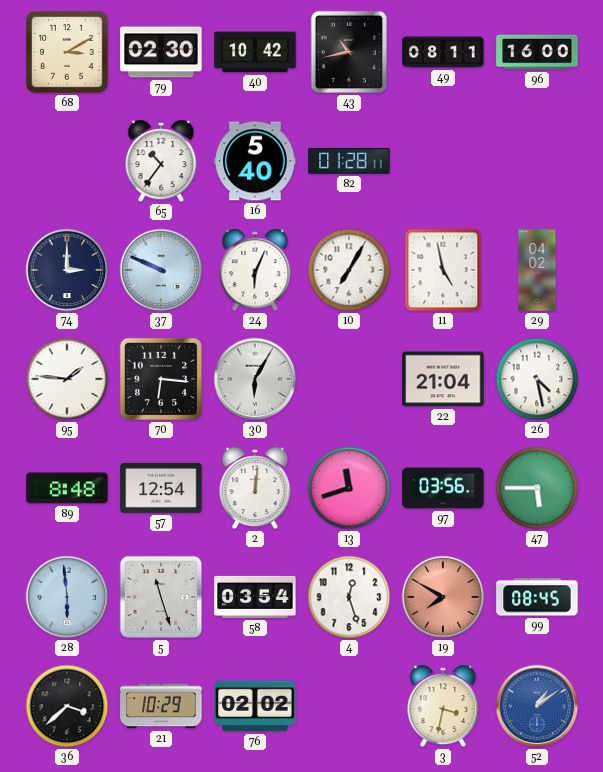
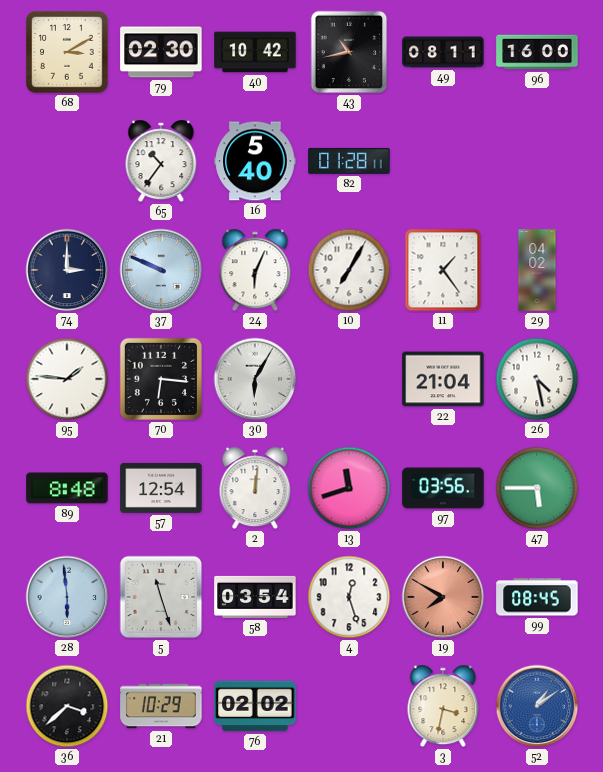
11: 4:58 -> 1:24
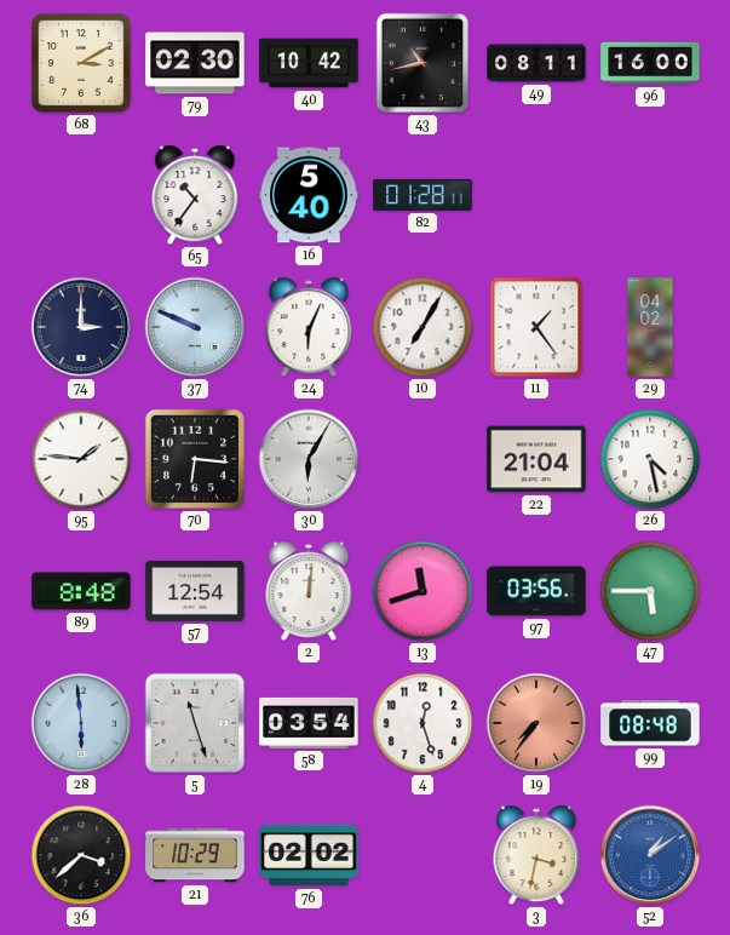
19: 7:50 -> 7:36
99: 08:45 -> 08:48
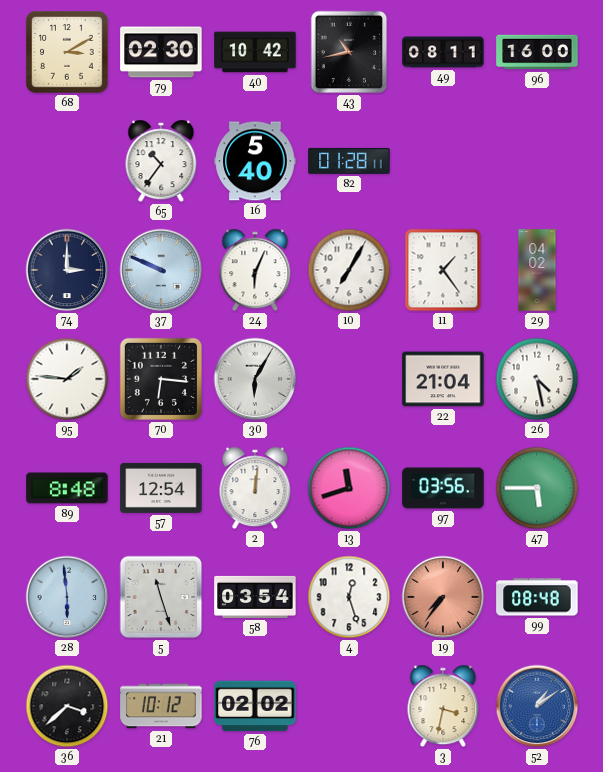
21: 10:29 -> 10:12
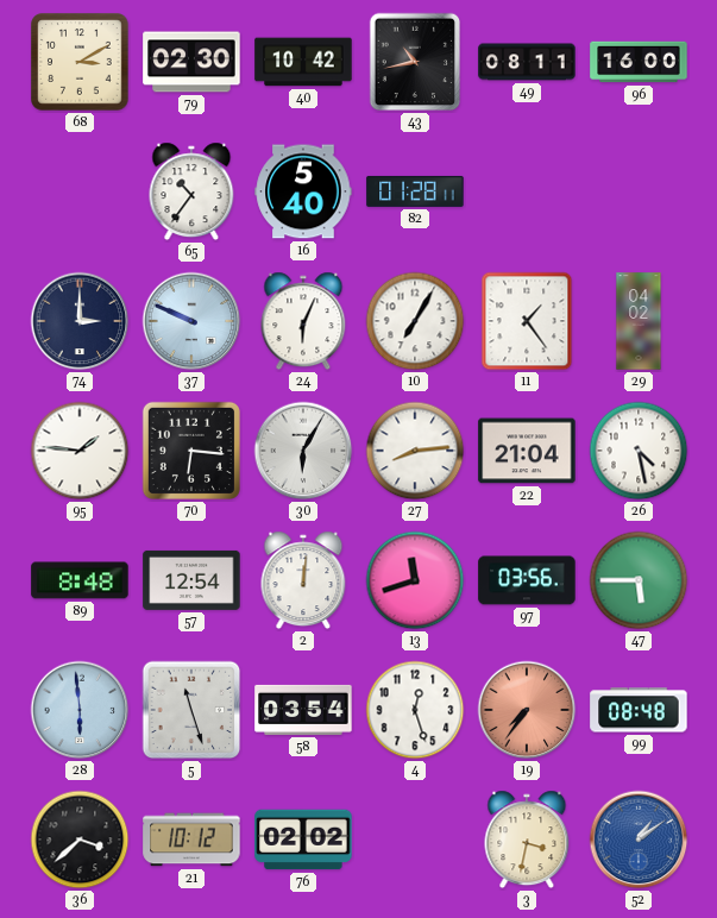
27: none -> 8:14
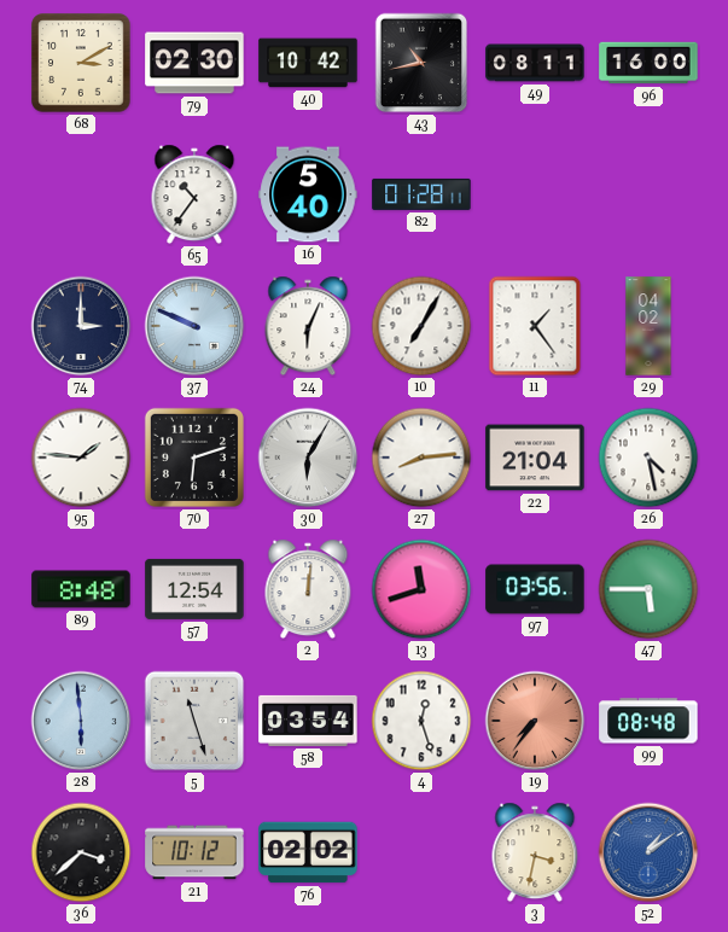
70: 6:16 -> 6:12
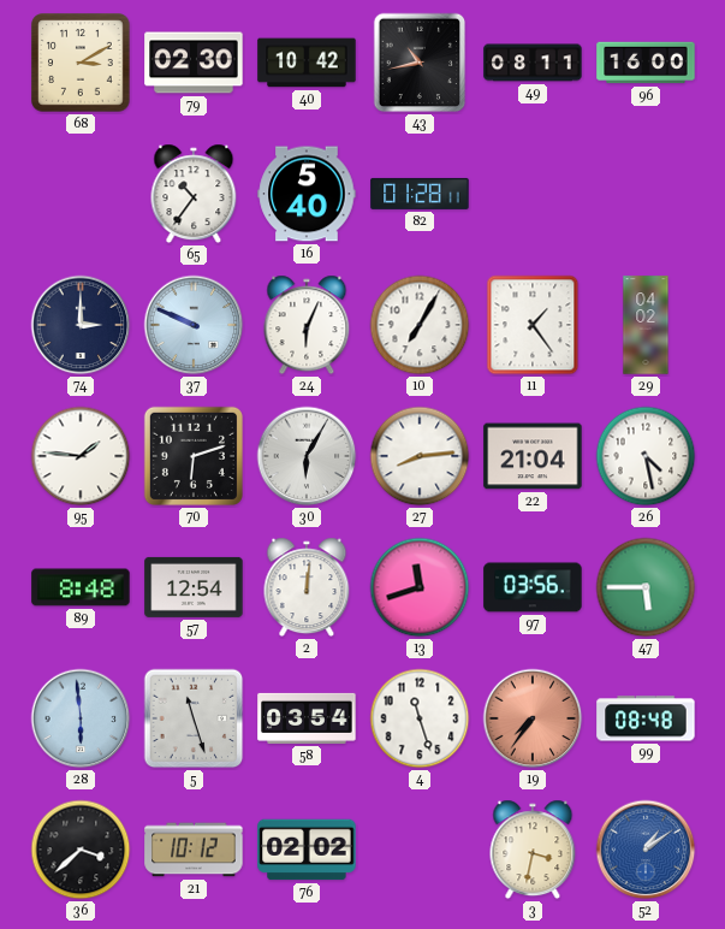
4: 12:27 -> 11:27
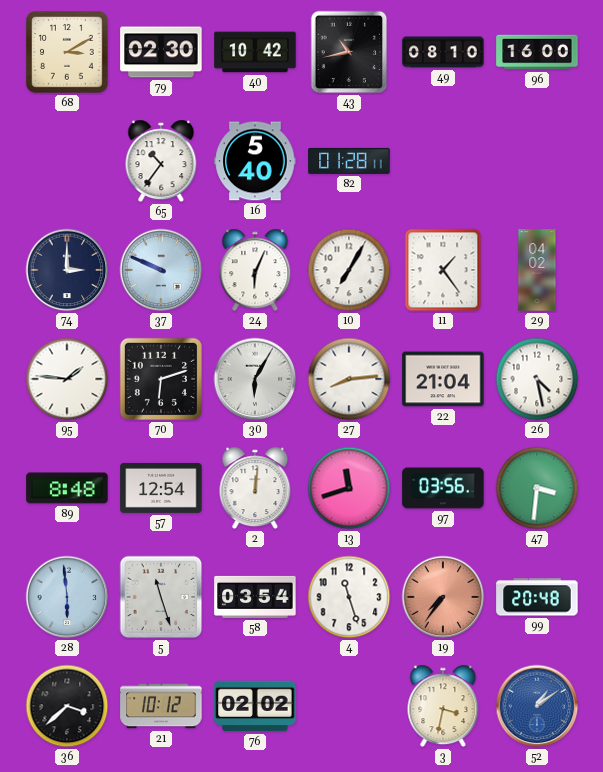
49: 08:11 -> 08:10
47: 5:45 -> 3:31
99: 08:48 -> 20:48
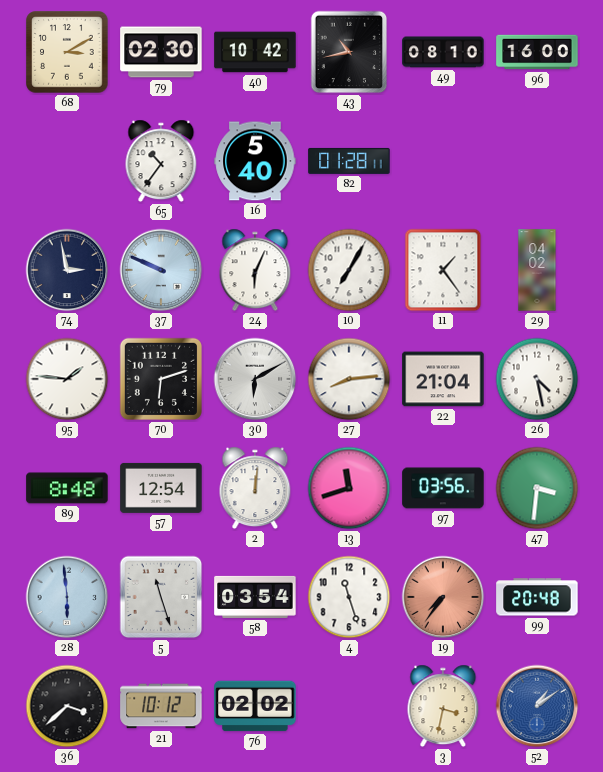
74: 3:00 -> 2:58
30: 6:05 -> 6:10
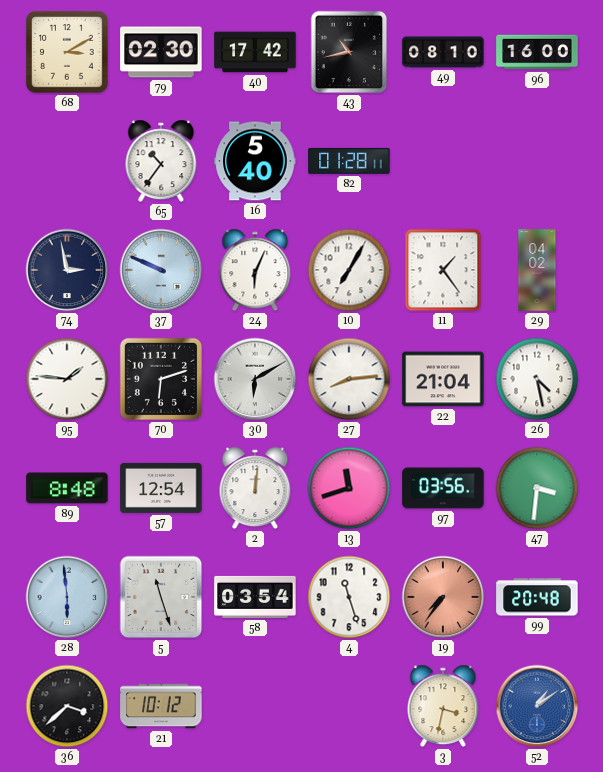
40: 10:42 -> 17:42
76: 02:02 -> none
